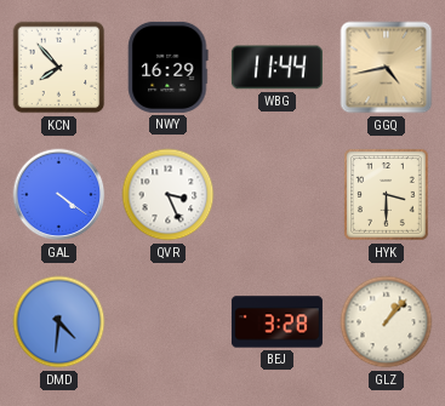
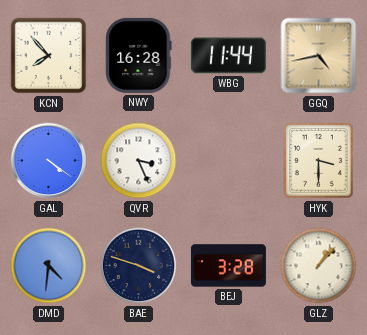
NWY: 16:29 -> 16:28
BAE: none -> 3:48
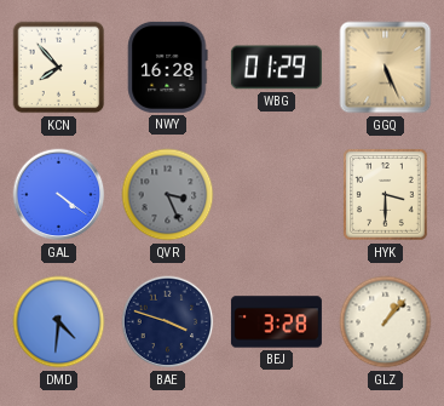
WBG: 11:44 -> 01:29
GGQ: 4:43 -> 5:26
QVR dial: white -> grey
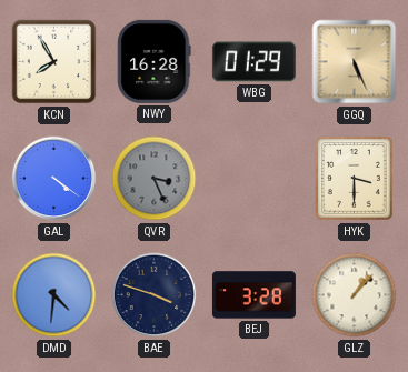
KCN: 7:53 -> 7:55
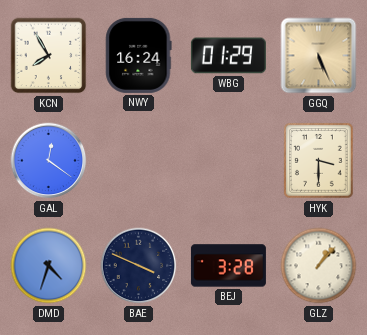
NWY: 16:28 -> 16:24
GAL: 4:21 -> 12:21
QVR: 3:26 -> none
DMD: 4:31 -> 4:33
BAE: 3:48 -> 3:49
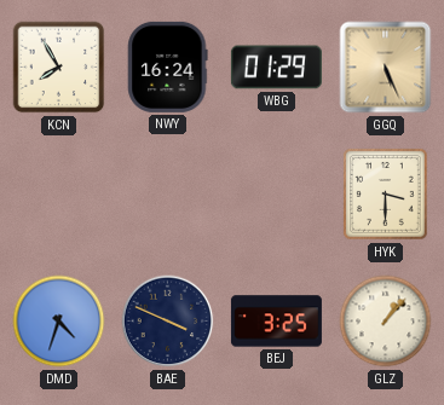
GAL: 12:21 -> none
BEJ: 3:28 -> 3:25
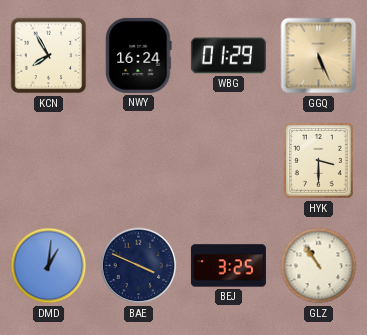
DMD: 4:33 -> 1:01
GLZ: 1:07 -> 10:54
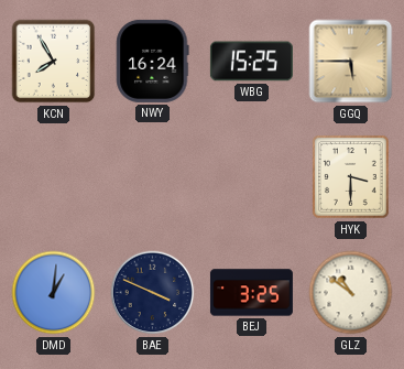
WBG: 01:29 -> 15:25
GGQ: 5:26 -> 5:45
GLZ: 10:54 -> 10:51
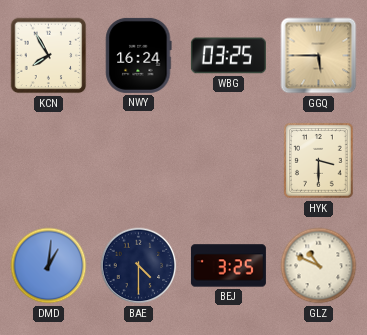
WBG: 15:25 -> 03:25
BAE: 3:49 -> 4:30
GLZ: 10:51 -> 10:49
